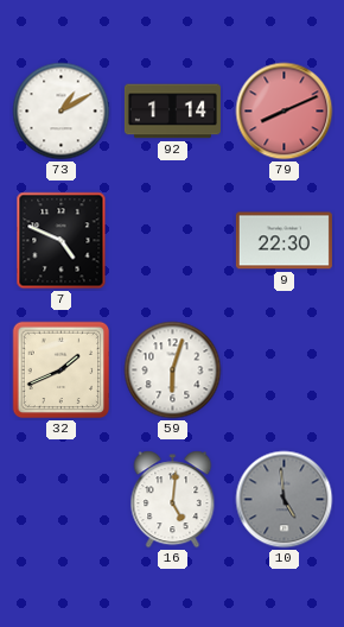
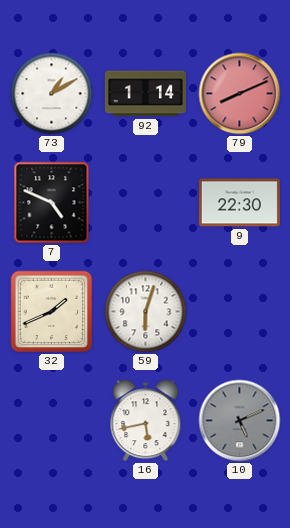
16: 5:01 -> 5:43
10: 4:59 -> 5:11
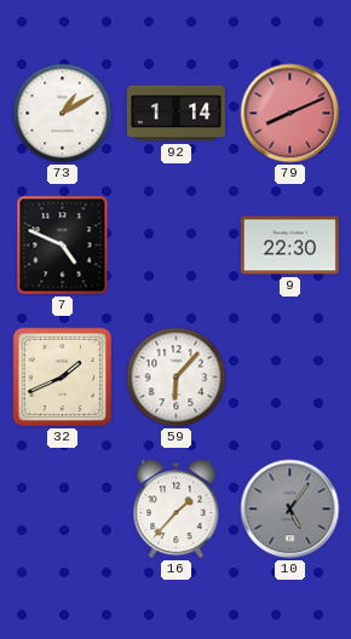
59: 6:03 -> 6:07
16: 5:43 -> 1:37
10: 5:11 -> 5:06
